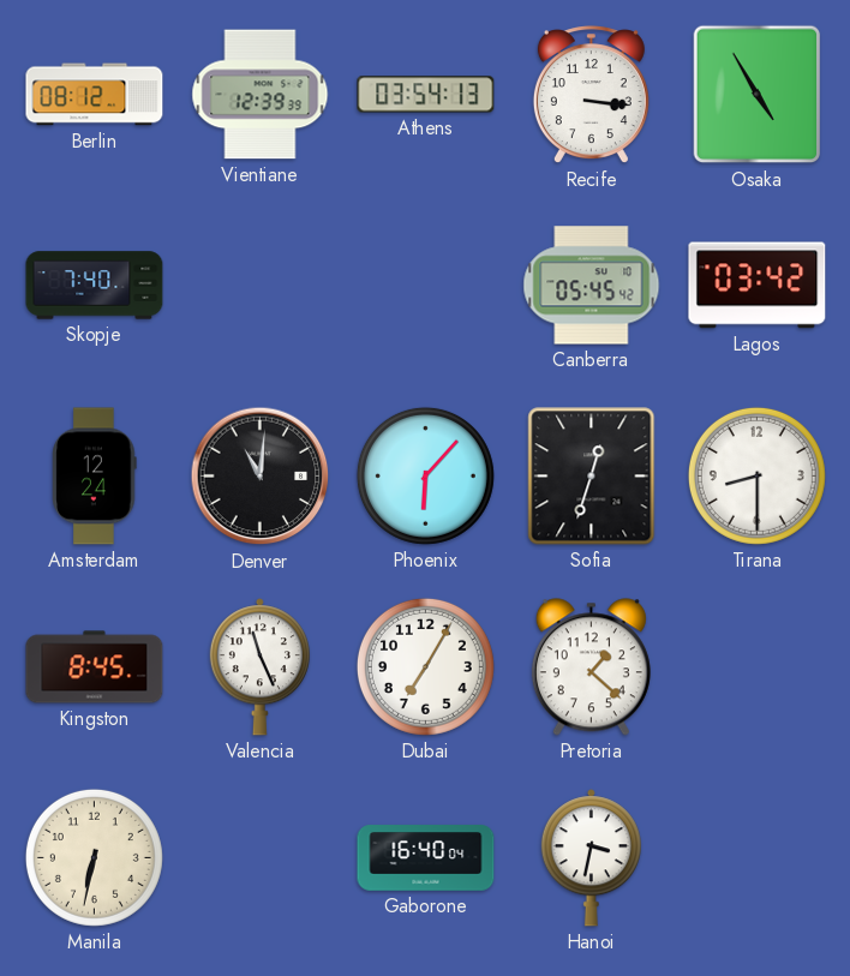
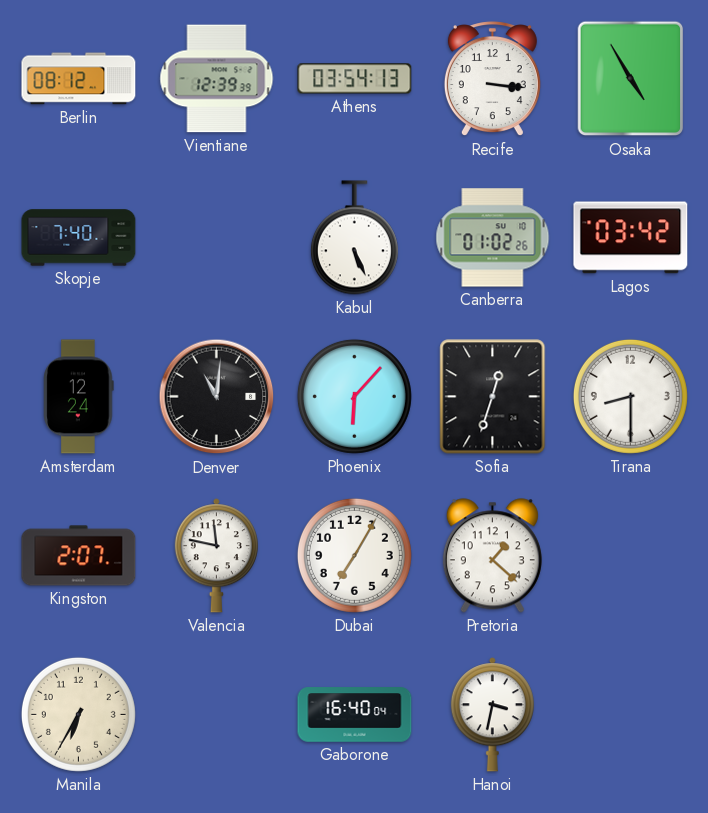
Kabul: none -> 5:26
Canberra: 05:45 -> 01:02
Kingston: 8:45 -> 2:07
Valencia: 11:26 -> 11:47
Manila: 6:32 -> 6:35
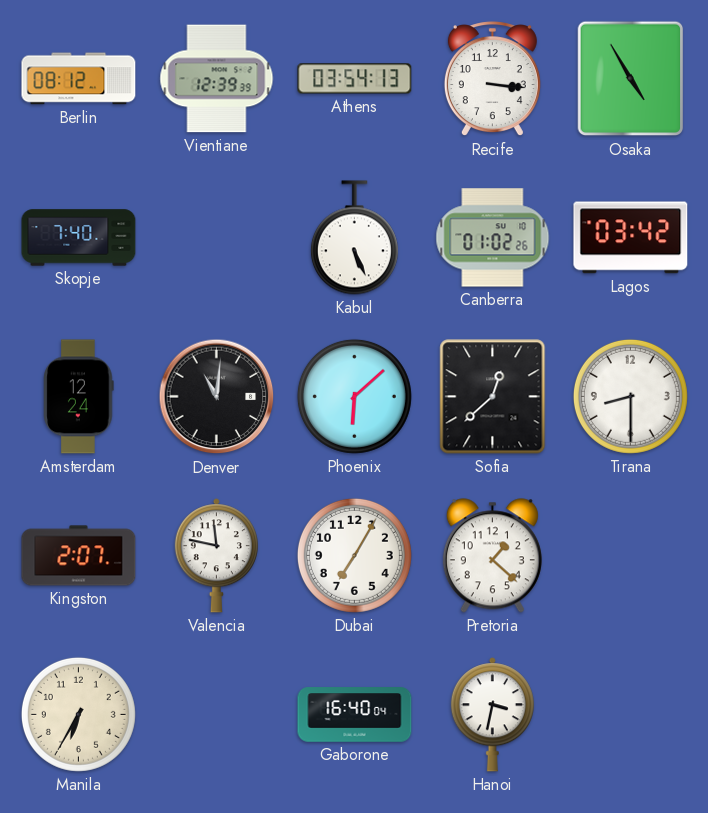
Phoenix: 6:07 -> 6:08
Sofia: 12:33 -> 12:38
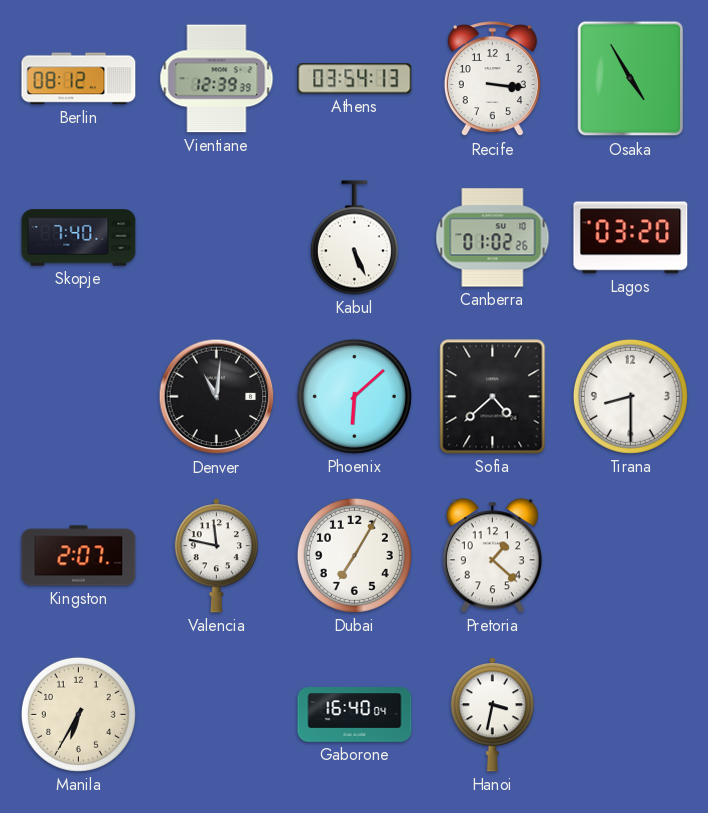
Lagos: 03:42 -> 03:20
Amsterdam: 12:24 -> none
Sofia: 12:38 -> 4:38
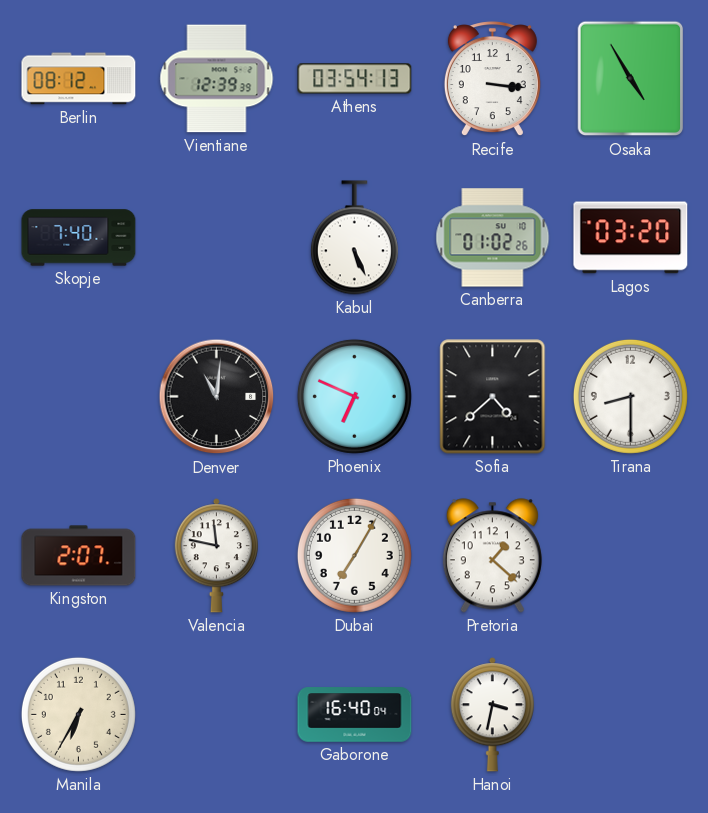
Phoenix: 6:08 -> 6:49
